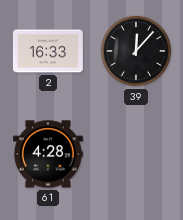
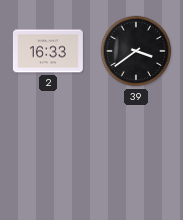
39: 12:07 -> 3:39
61: 4:28 -> none
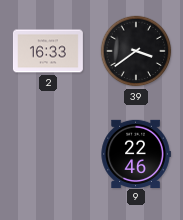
9: none -> 22:46
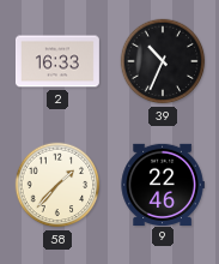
39: 3:39 -> 10:34
58: none -> 1:37
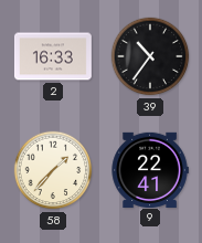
39: 10:34 -> 10:36
9: 22:46 -> 22:41
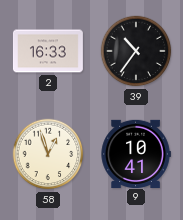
58: 1:37 -> 12:57
9: 22:41 -> 10:41
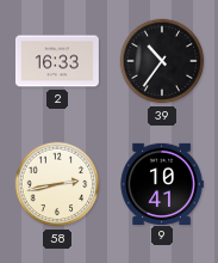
58: 12:57 -> 2:43
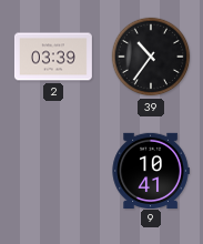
2: 16:33 -> 03:39
58: 2:43 -> none
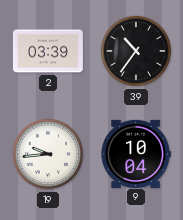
19: none -> 9:44
9: 10:41 -> 10:04
